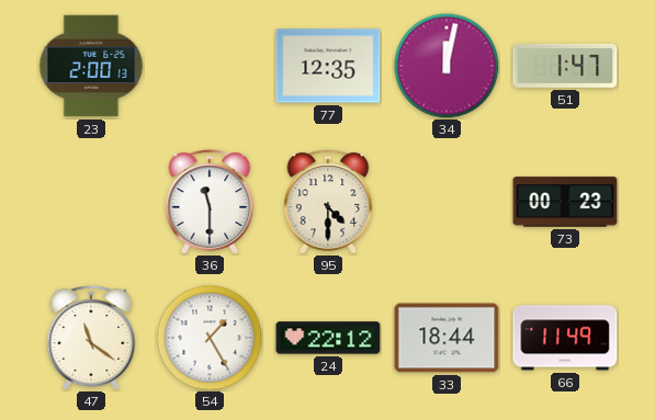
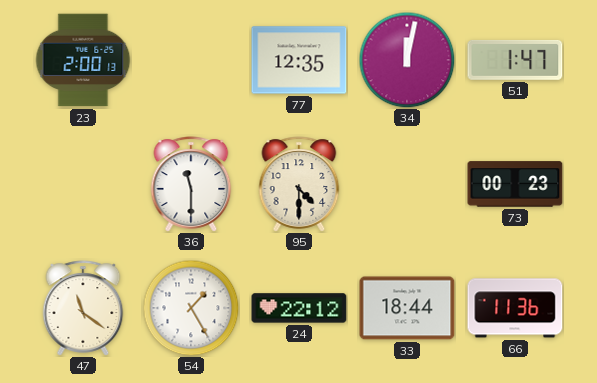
66: 11:49 -> 11:36
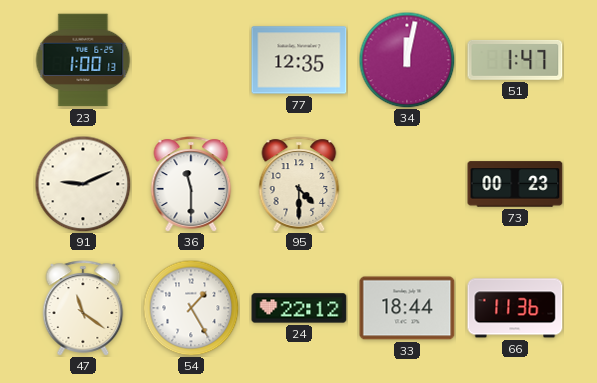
23: 2:00 -> 1:00
91: none -> 9:11
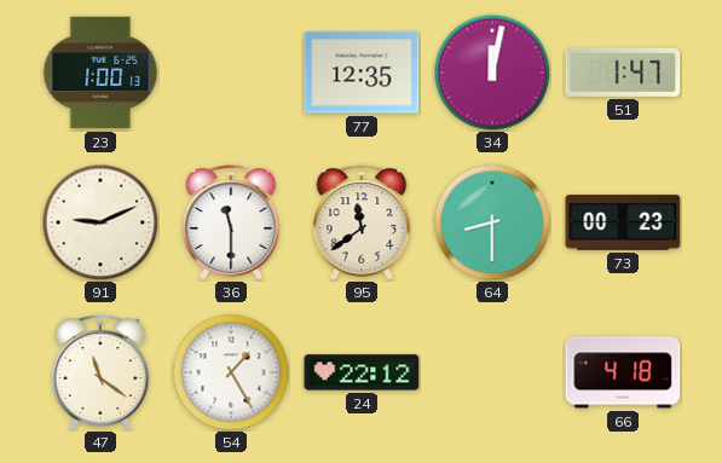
95: 4:30 -> 11:39
64: none -> 8:30
33: 18:44 -> none
66: 11:36 -> 4:18
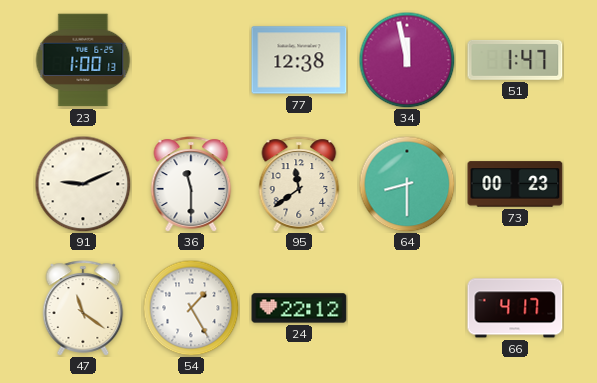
77: 12:35 -> 12:38
34: 12:02 -> 11:58
66: 4:18 -> 4:17
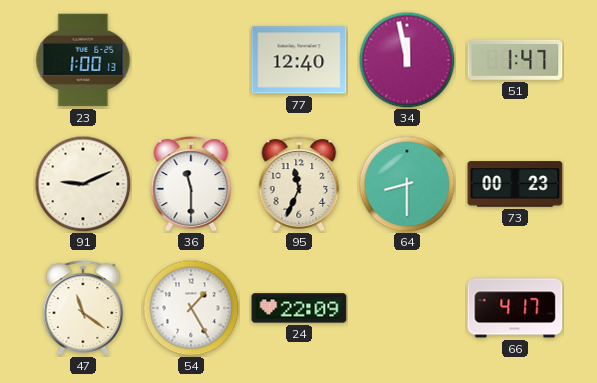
77: 12:38 -> 12:40
95: 11:39 -> 11:34
24: 22:12 -> 22:09
